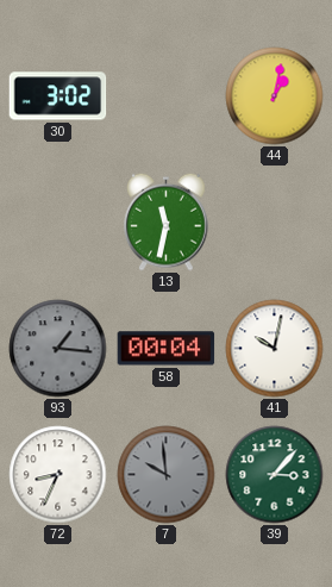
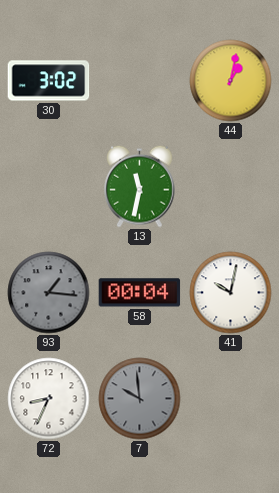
39: 3:07 -> none
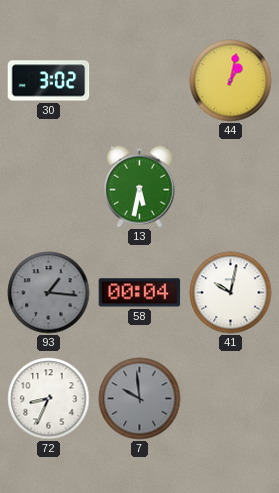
13: 11:32 -> 5:32
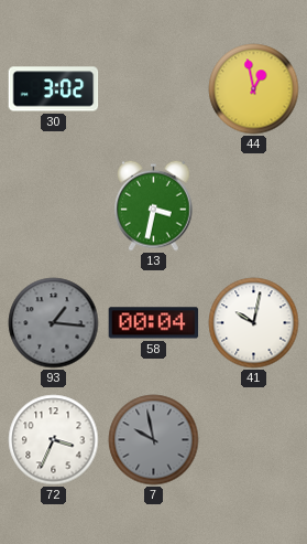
44: 1:02 -> 12:58
13: 5:32 -> 3:32
72: 8:34 -> 3:34
7: 9:59 -> 9:58
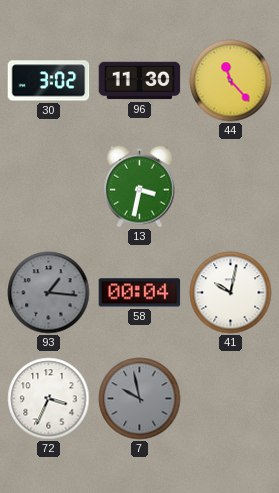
96: none -> 11:30
44: 12:58 -> 11:23
